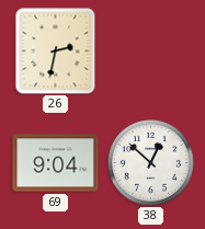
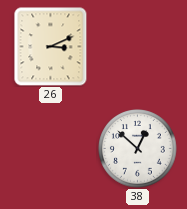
26: 2:32 -> 3:11
69: 9:04 -> none
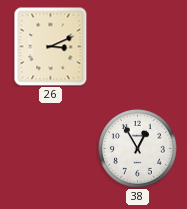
38: 12:52 -> 12:55
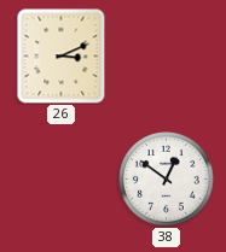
38: 12:55 -> 12:51
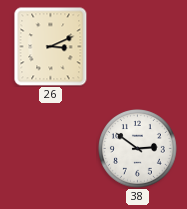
38: 12:51 -> 2:51
